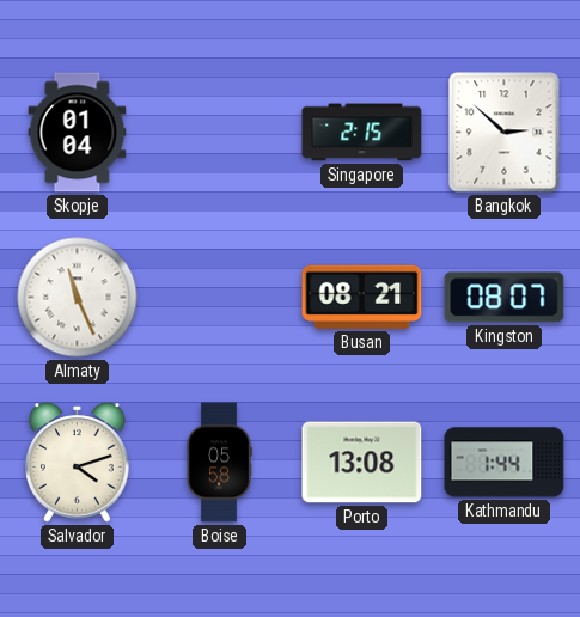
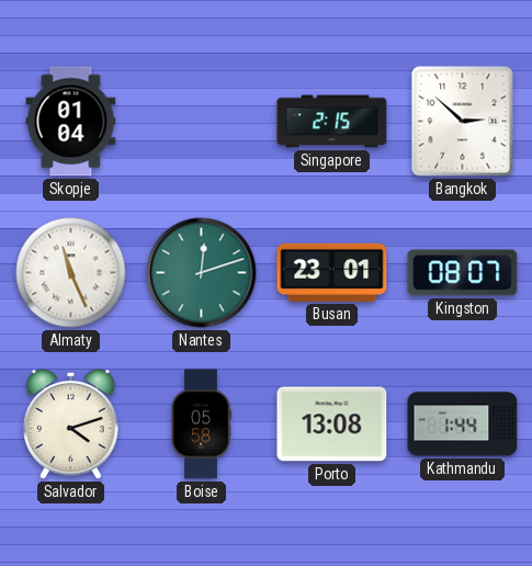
Nantes: none -> 12:12
Busan: 08:21 -> 23:01
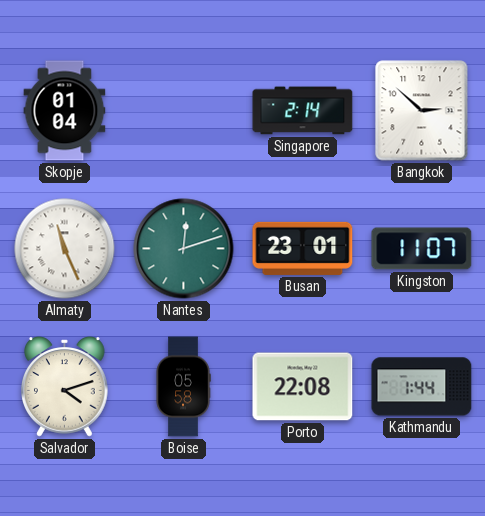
Singapore: 2:15 -> 2:14
Kingston: 08:07 -> 11:07
Porto: 13:08 -> 22:08
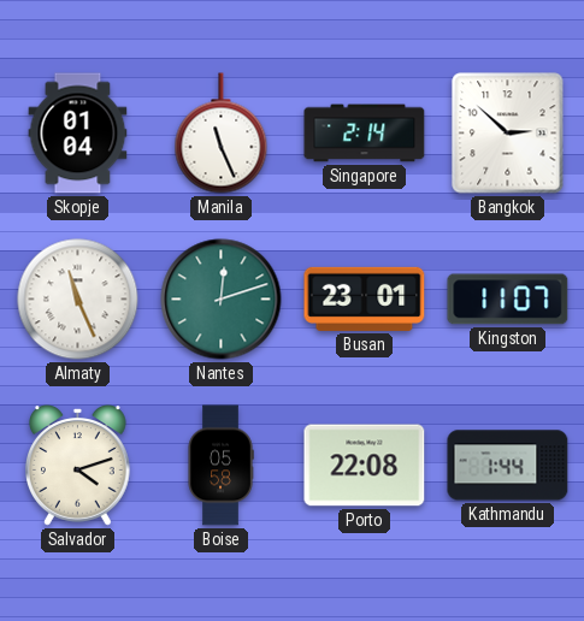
Manila: none -> 11:26
